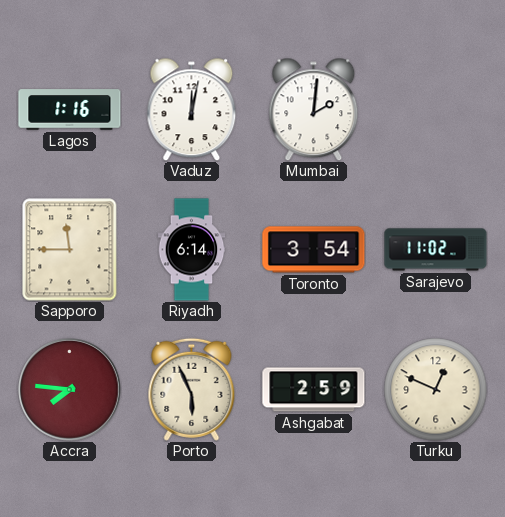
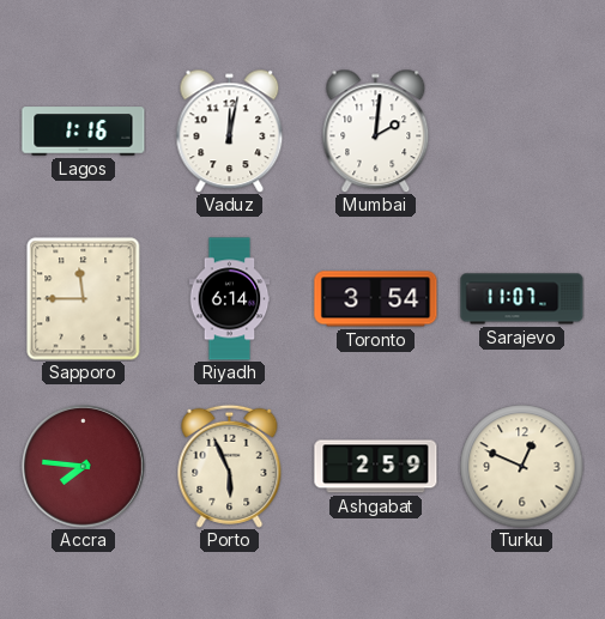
Sarajevo: 11:02 -> 11:07
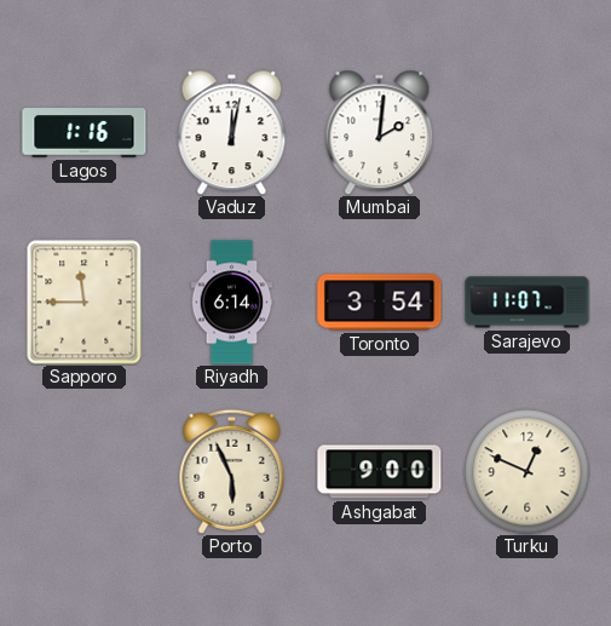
Accra: 7:46 -> none
Ashgabat: 2:59 -> 9:00
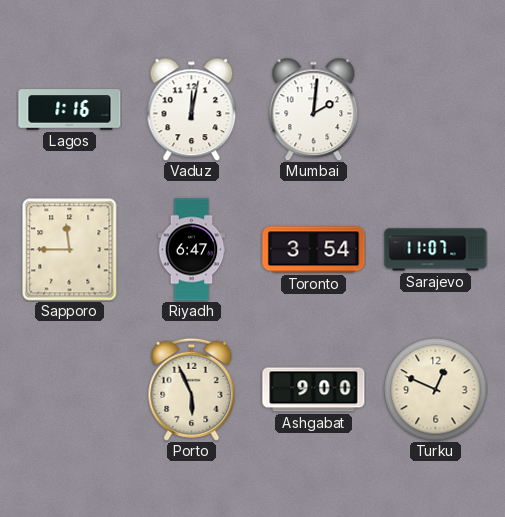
Riyadh: 6:14 -> 6:47
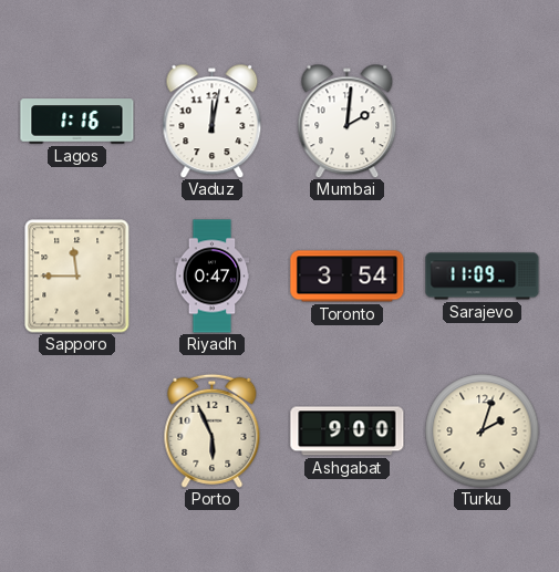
Riyadh: 6:47 -> 0:47
Sarajevo: 11:07 -> 11:09
Turku: 12:49 -> 2:03
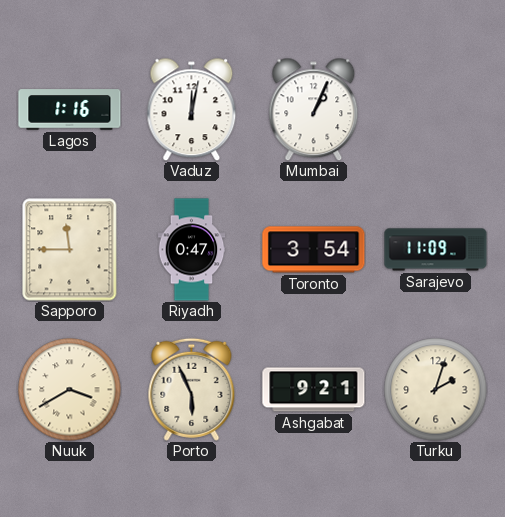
Mumbai: 2:01 -> 1:04
Nuuk: none -> 3:40
Ashgabat: 9:00 -> 9:21
